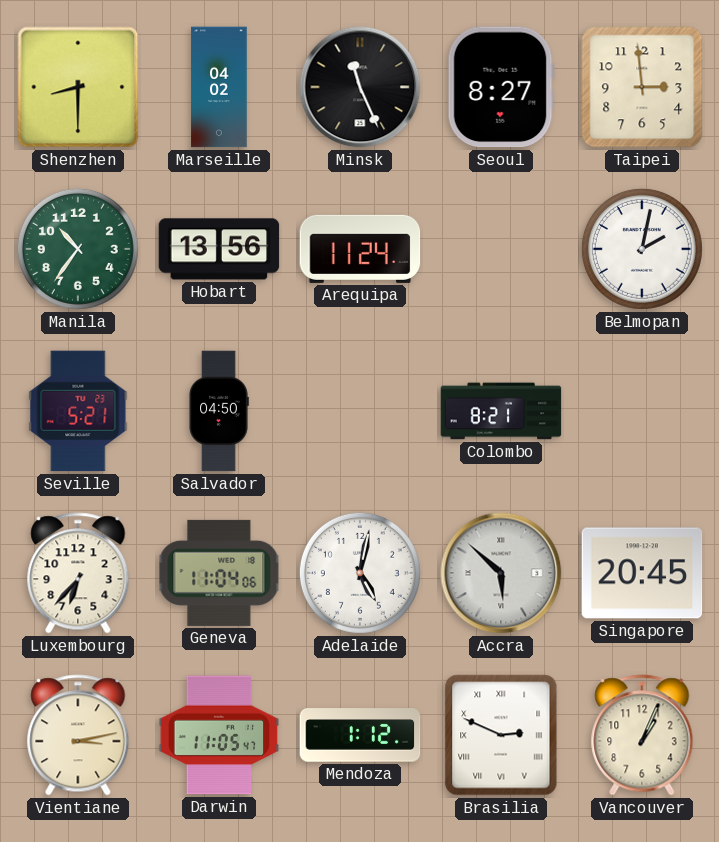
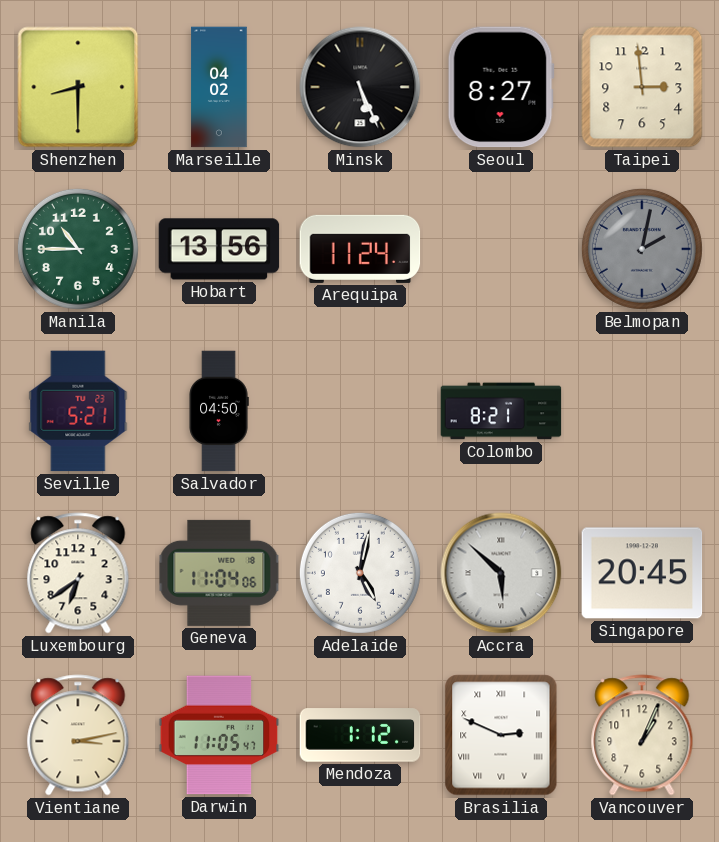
Minsk: 11:26 -> 5:26
Manila: 10:36 -> 10:45
Belmopan dial: white -> grey
Luxembourg: 6:37 -> 6:39
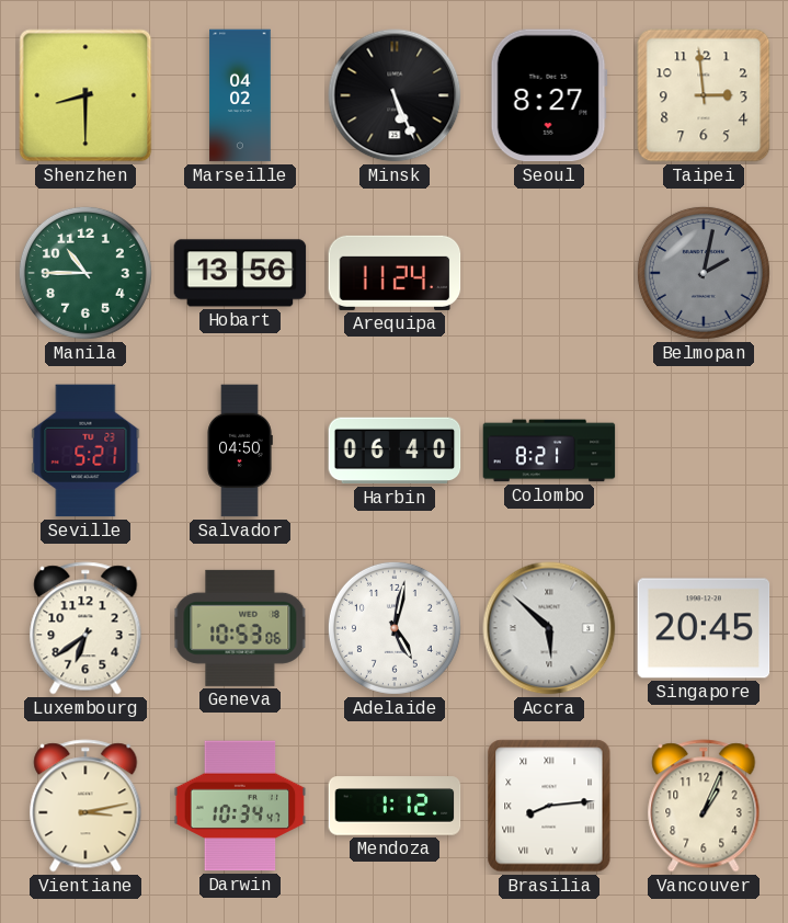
Harbin: none -> 06:40
Geneva: 11:04 -> 10:53
Darwin: 11:05 -> 10:34
Brasilia: 2:49 -> 8:14
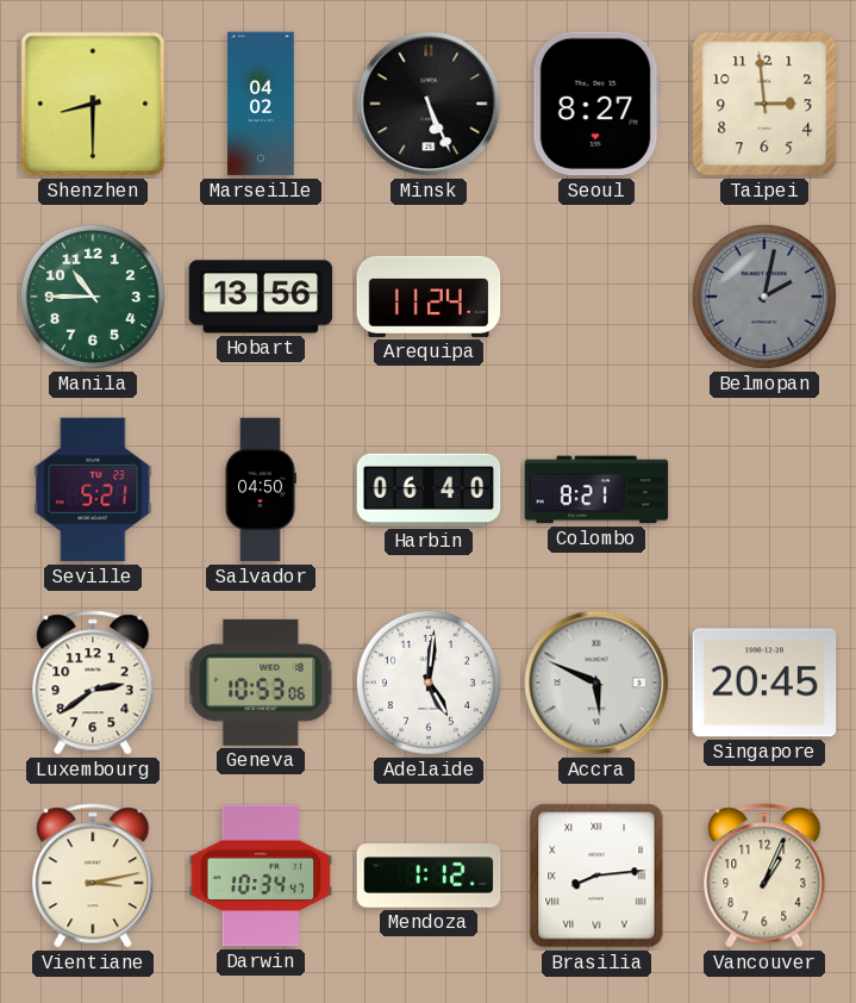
Luxembourg: 6:39 -> 2:39
Adelaide: 5:02 -> 5:01
Accra: 5:52 -> 5:49
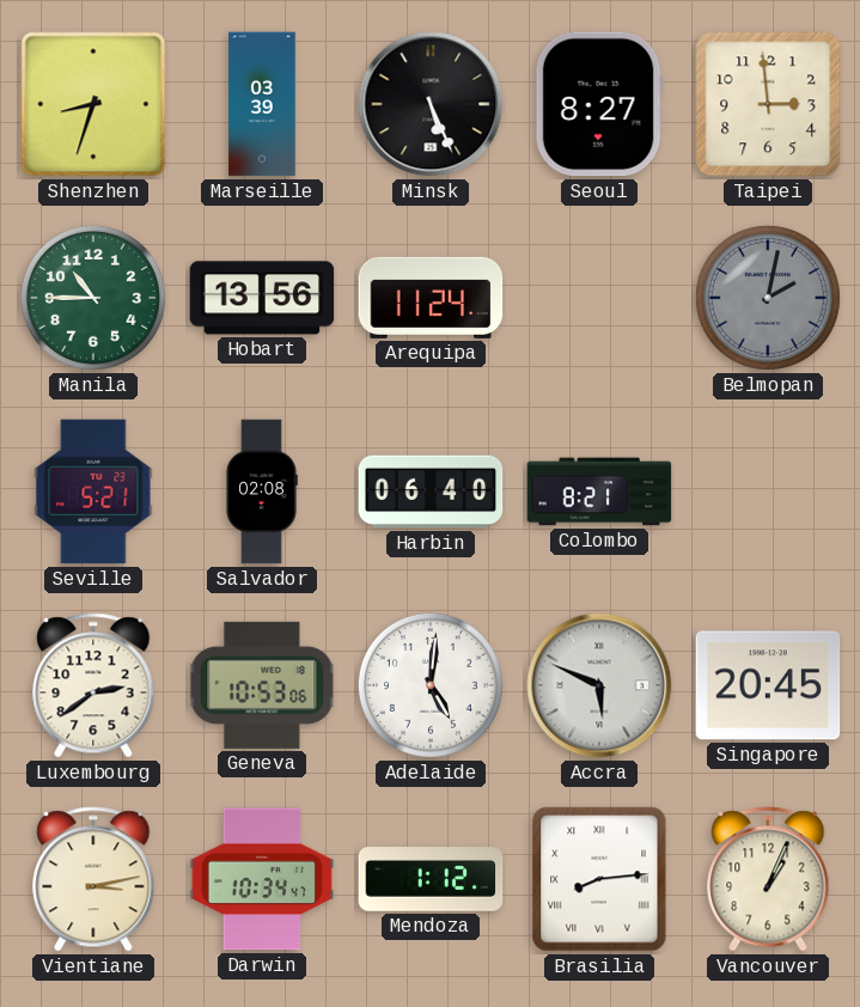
Shenzhen: 8:30 -> 8:33
Marseille: 04:02 -> 03:39
Salvador: 04:50 -> 02:08
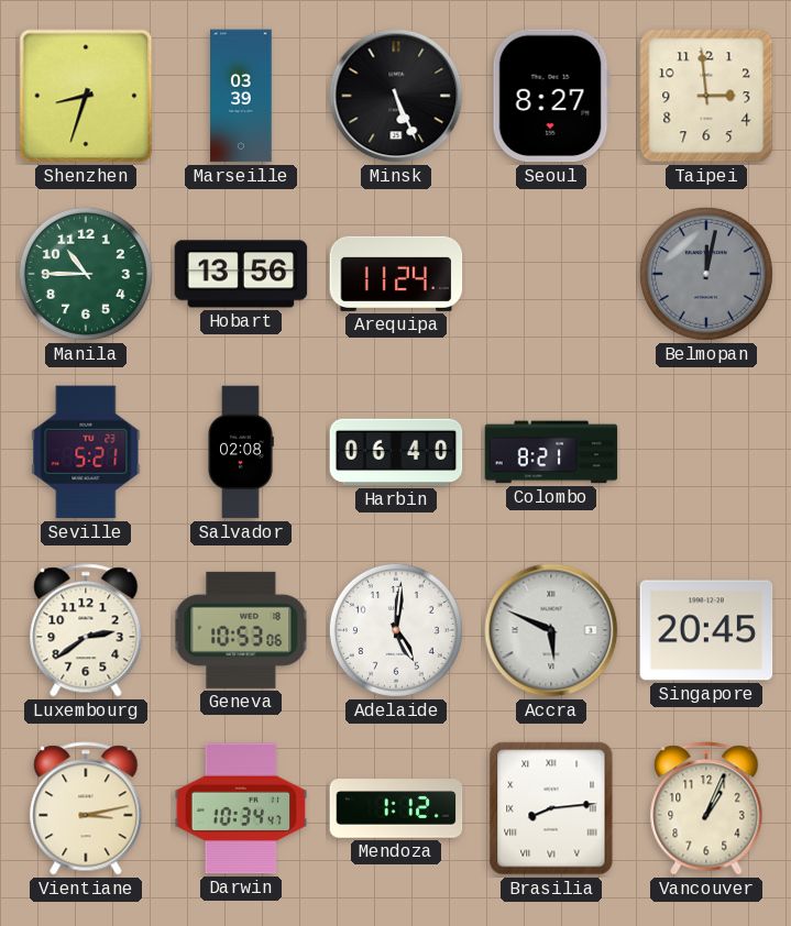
Belmopan: 2:02 -> 12:02
